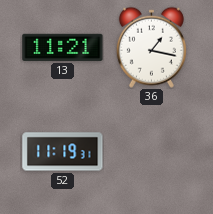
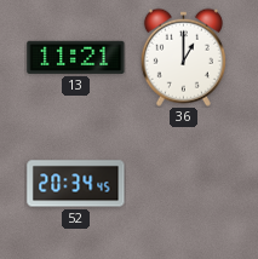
36: 1:17 -> 1:00
52: 11:19 -> 20:34
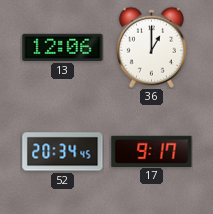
13: 11:21 -> 12:06
17: none -> 9:17
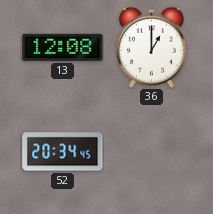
13: 12:06 -> 12:08
17: 9:17 -> none
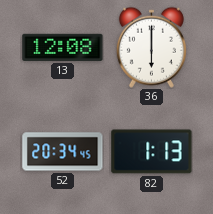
36: 1:00 -> 6:00
82: none -> 1:13
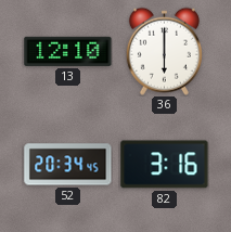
13: 12:08 -> 12:10
82: 1:13 -> 3:16
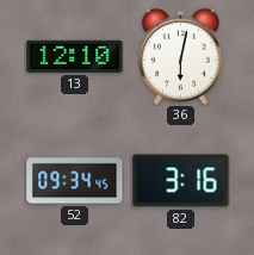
36: 6:00 -> 6:02
52: 20:34 -> 09:34
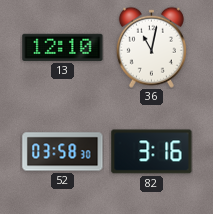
36: 6:02 -> 11:02
52: 09:34 -> 03:58
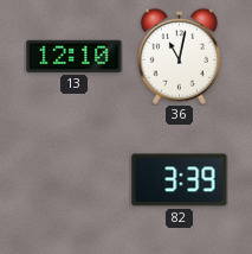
52: 03:58 -> none
82: 3:16 -> 3:39
